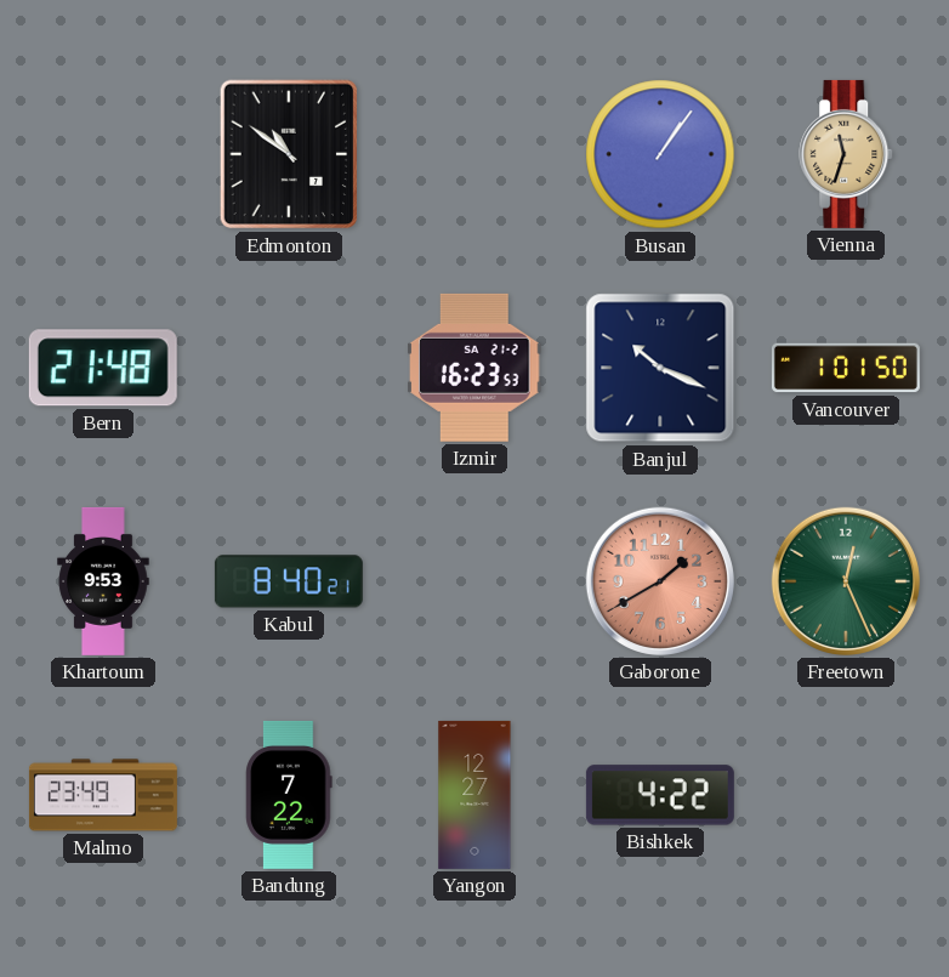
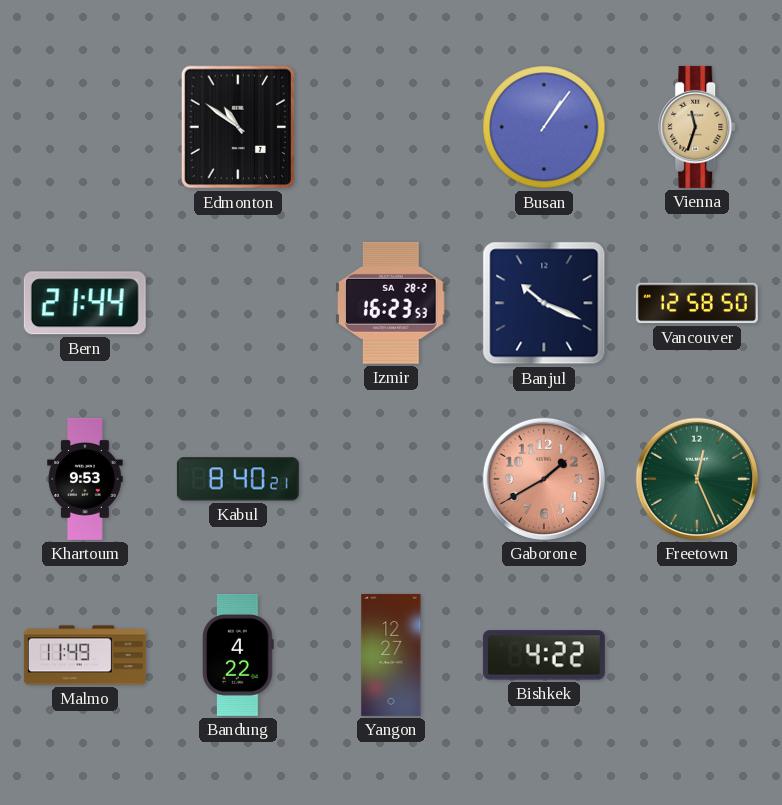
Bern: 21:48 -> 21:44
Izmir date: SA 21-2 -> SA 28-2
Vancouver: 1:01 -> 12:58
Malmo: 23:49 -> 11:49
Bandung: 7:22 -> 4:22
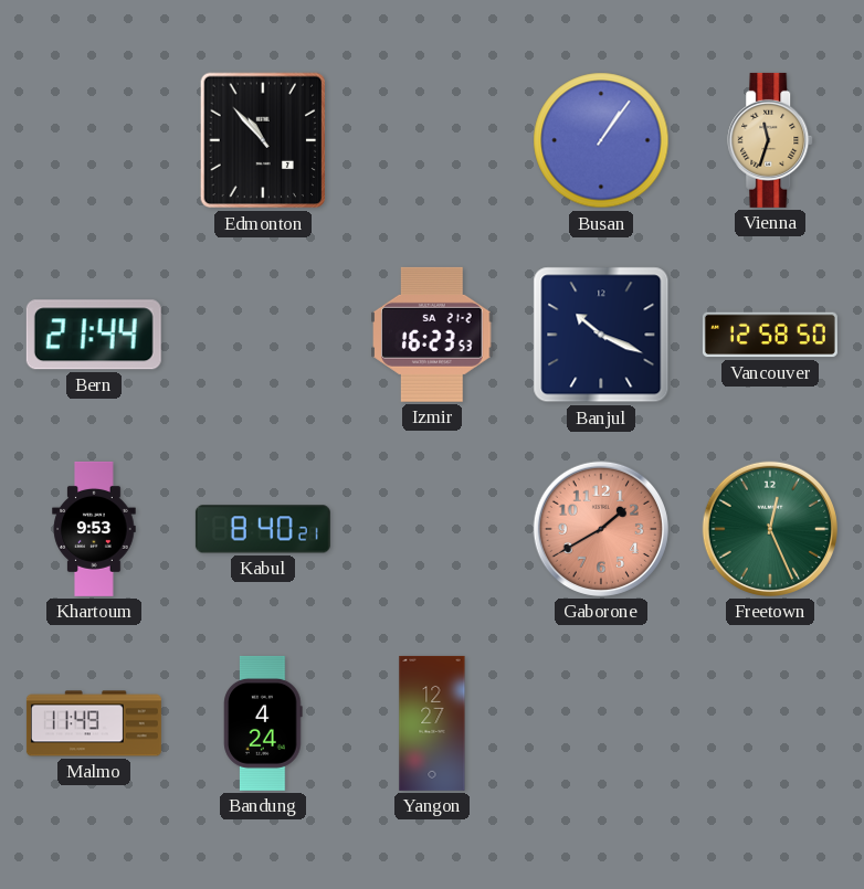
Edmonton: 10:51 -> 10:53
Izmir date: SA 28-2 -> SA 21-2
Bandung: 4:22 -> 4:24
Bishkek: 4:22 -> none
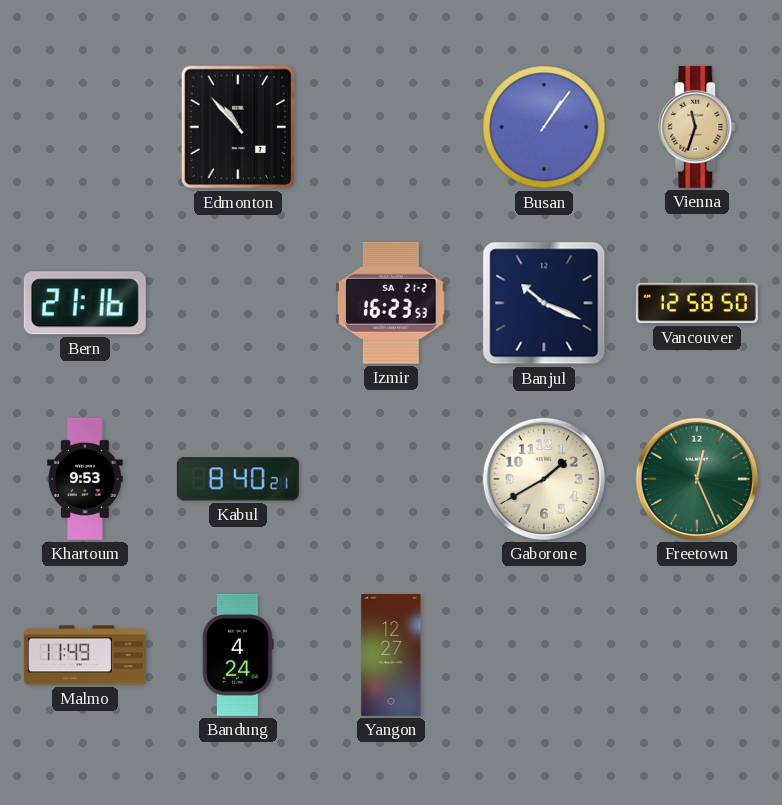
Bern: 21:44 -> 21:16
Gaborone dial: salmon -> cream
